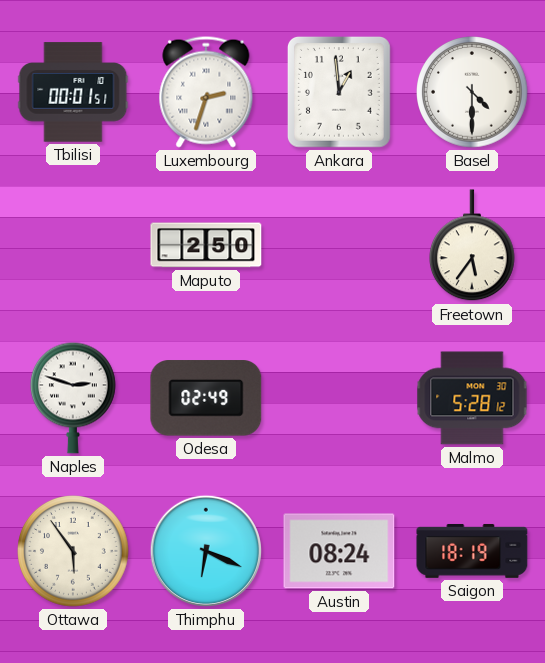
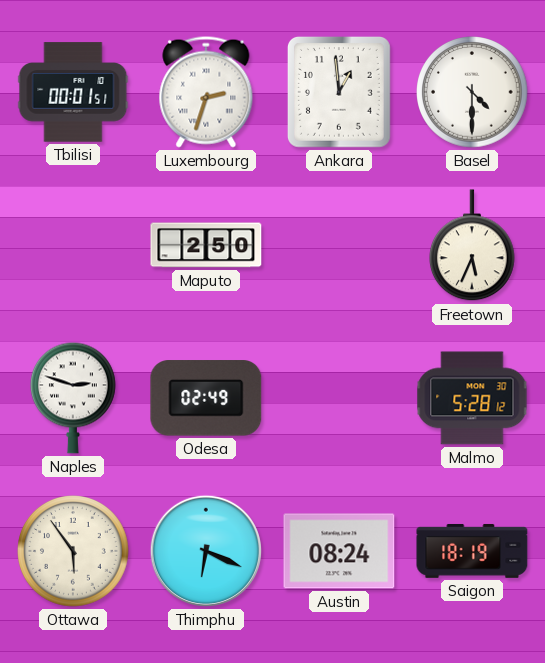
Freetown: 5:36 -> 5:34
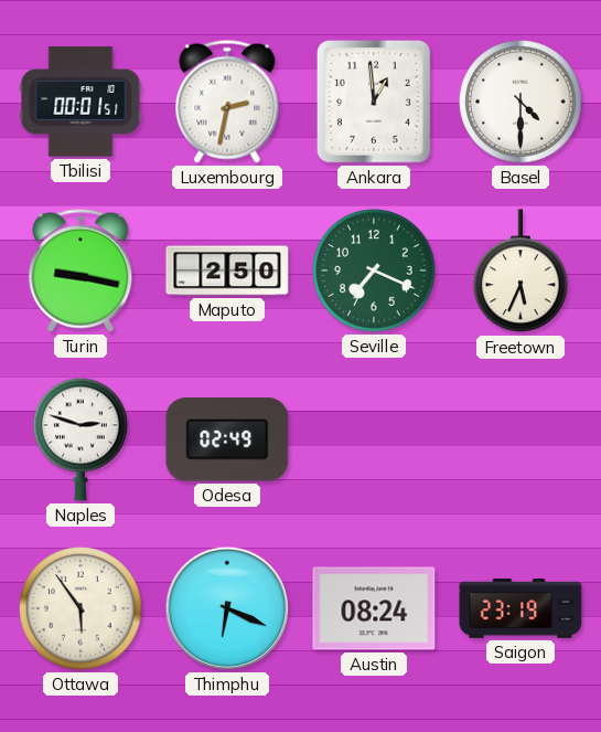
Luxembourg: 2:33 -> 2:32
Turin: none -> 9:17
Seville: none -> 7:19
Malmo: 5:28 -> none
Saigon: 18:19 -> 23:19
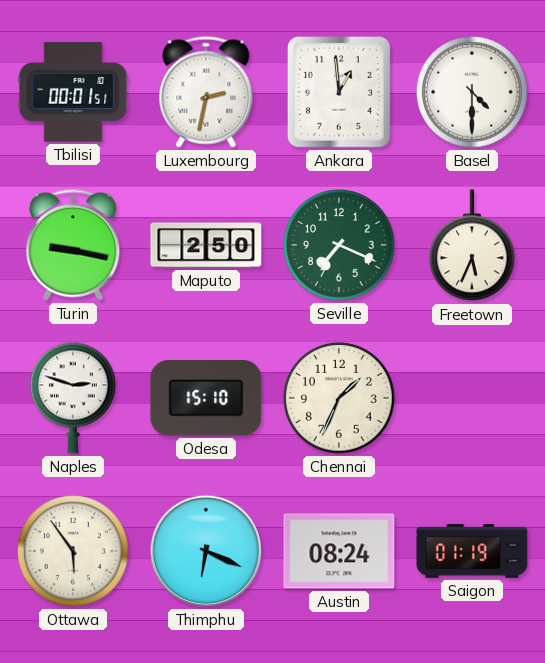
Odesa: 02:49 -> 15:10
Chennai: none -> 1:34
Saigon: 23:19 -> 01:19
